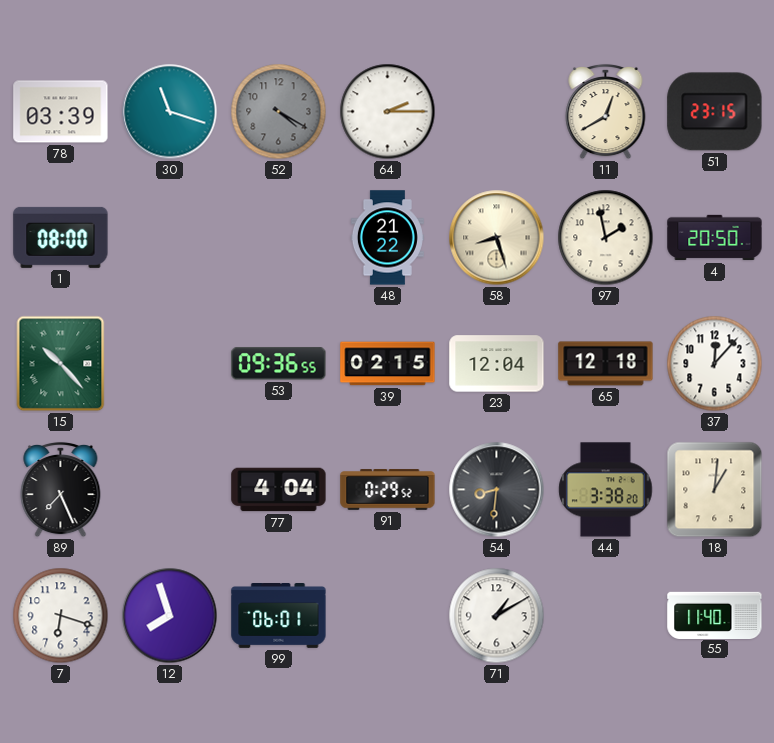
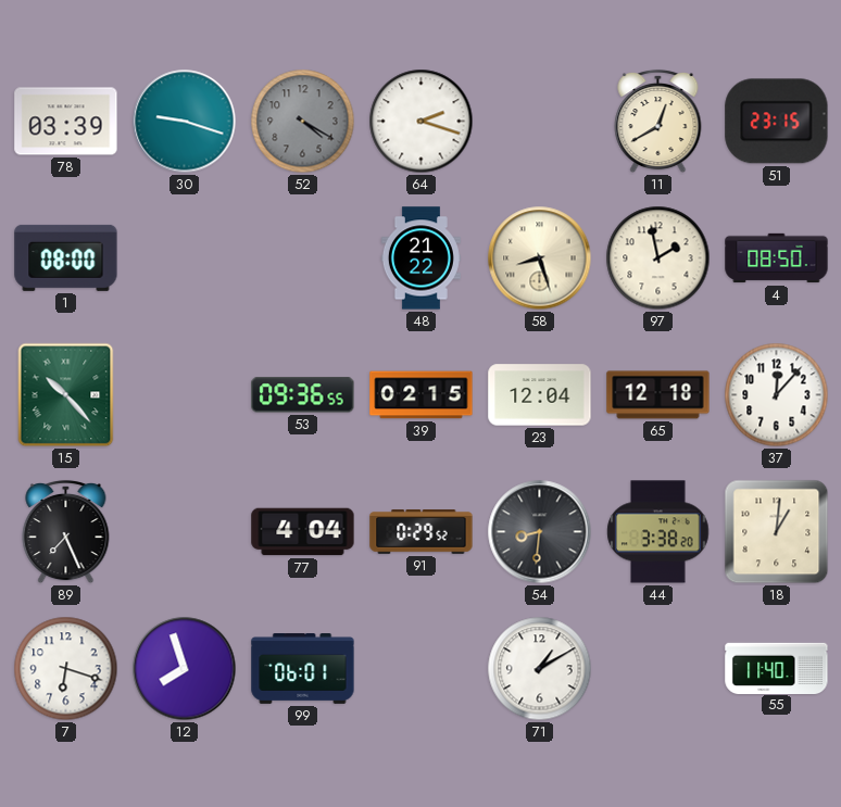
30: 11:18 -> 9:18
64: 2:15 -> 2:18
4: 20:50 -> 08:50
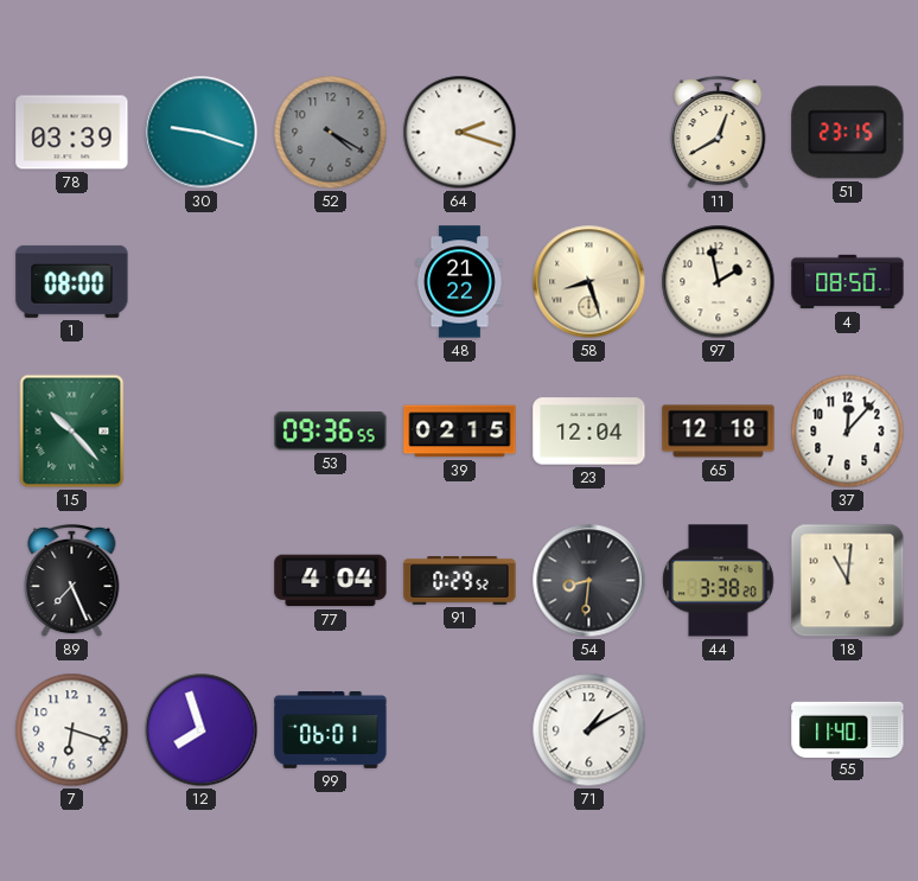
18: 1:01 -> 11:01
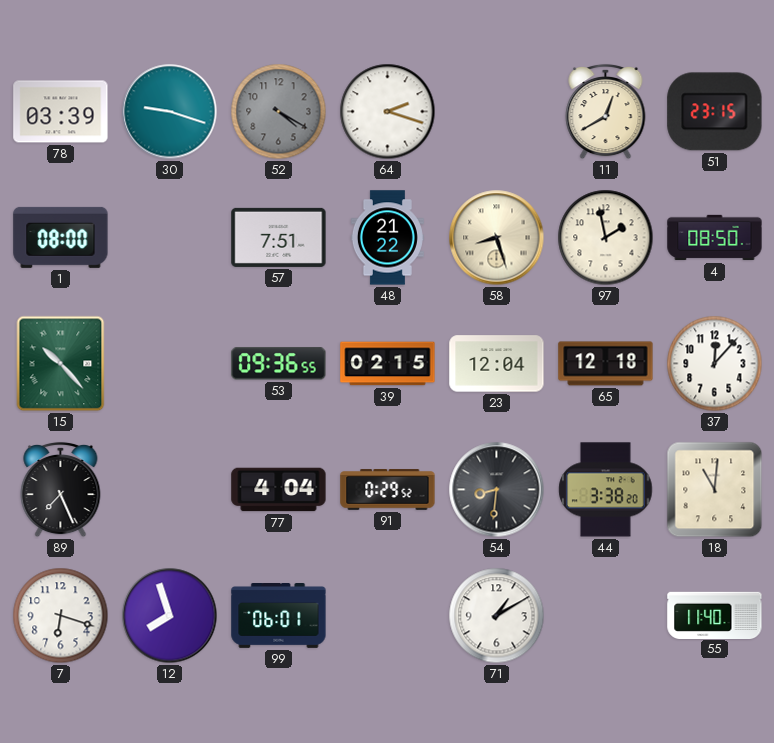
57: none -> 7:51
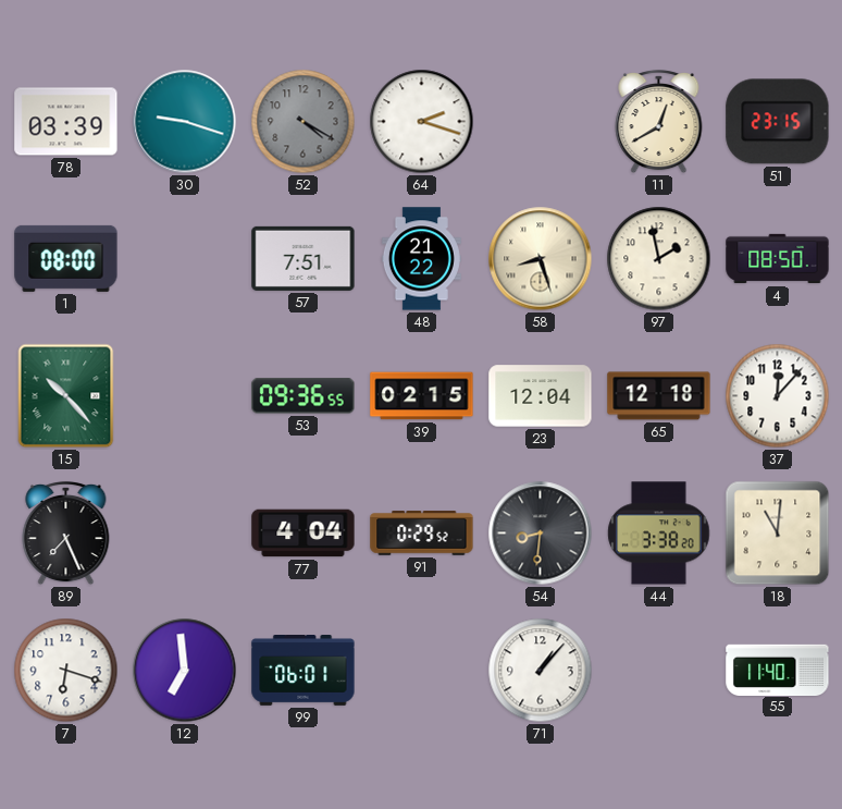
12: 7:57 -> 6:59
71: 1:10 -> 1:07
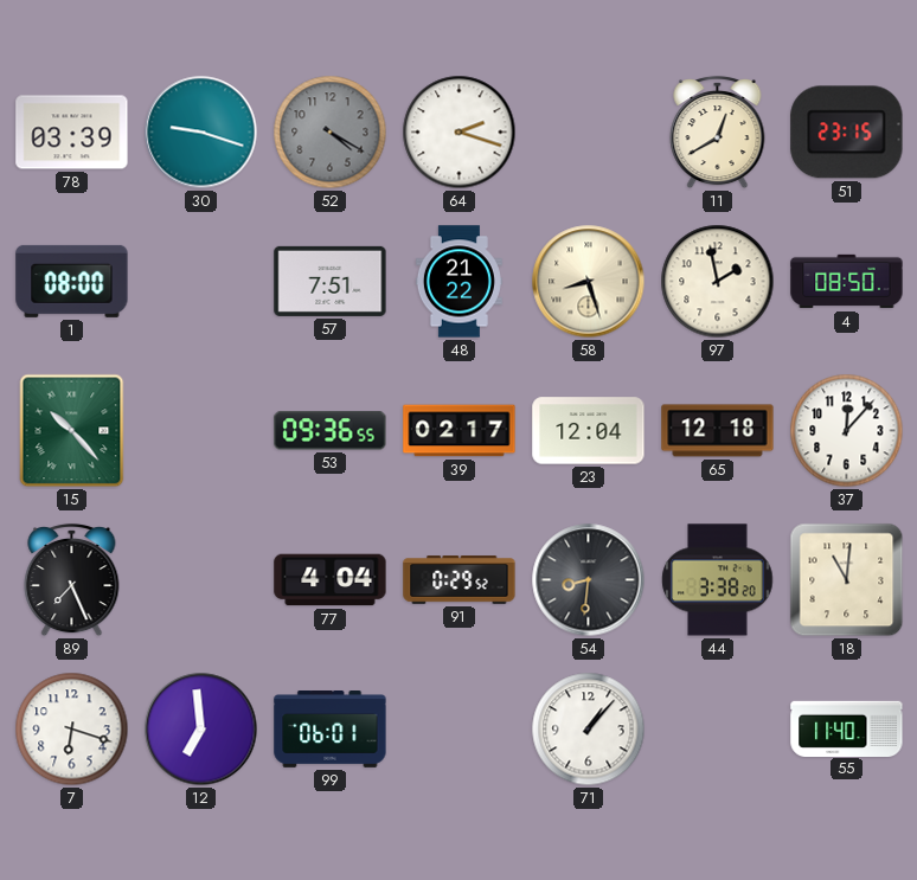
39: 02:15 -> 02:17
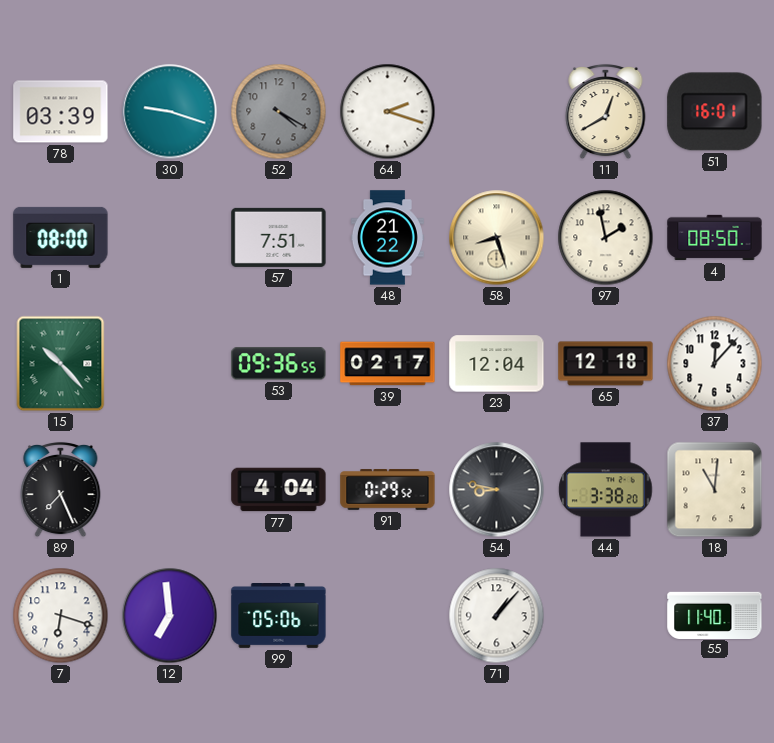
51: 23:15 -> 16:01
54: 8:31 -> 8:47
99: 06:01 -> 05:06
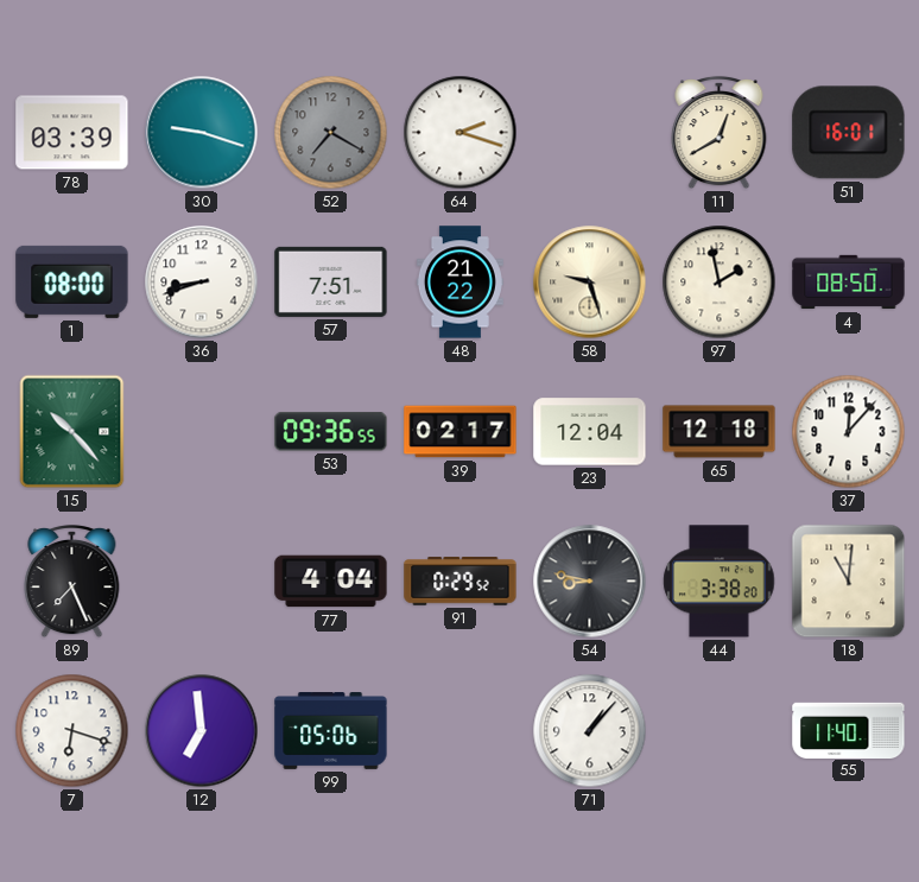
52: 4:20 -> 7:20
36: none -> 8:42
58: 8:27 -> 9:27
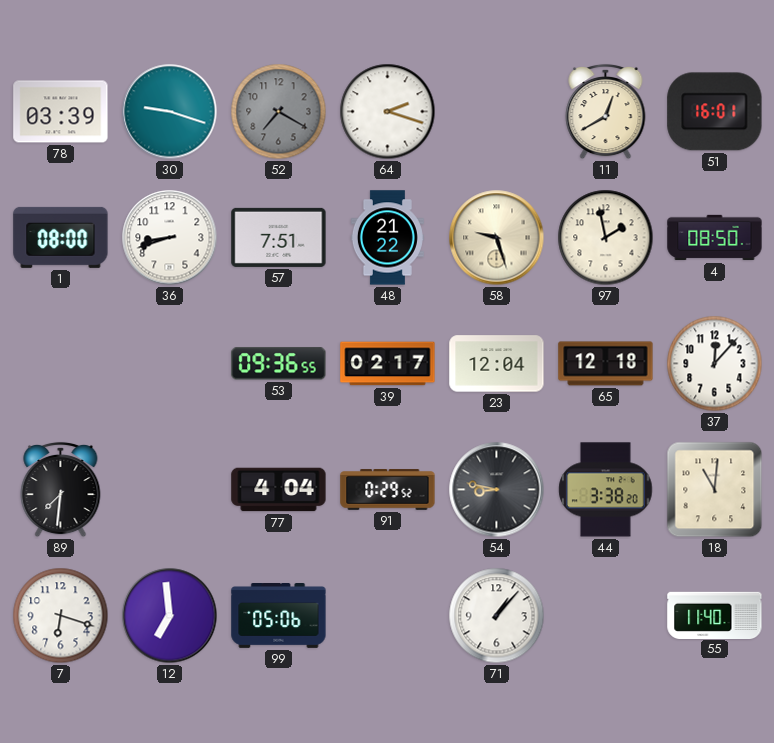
15: 10:23 -> none
89: 7:26 -> 7:31
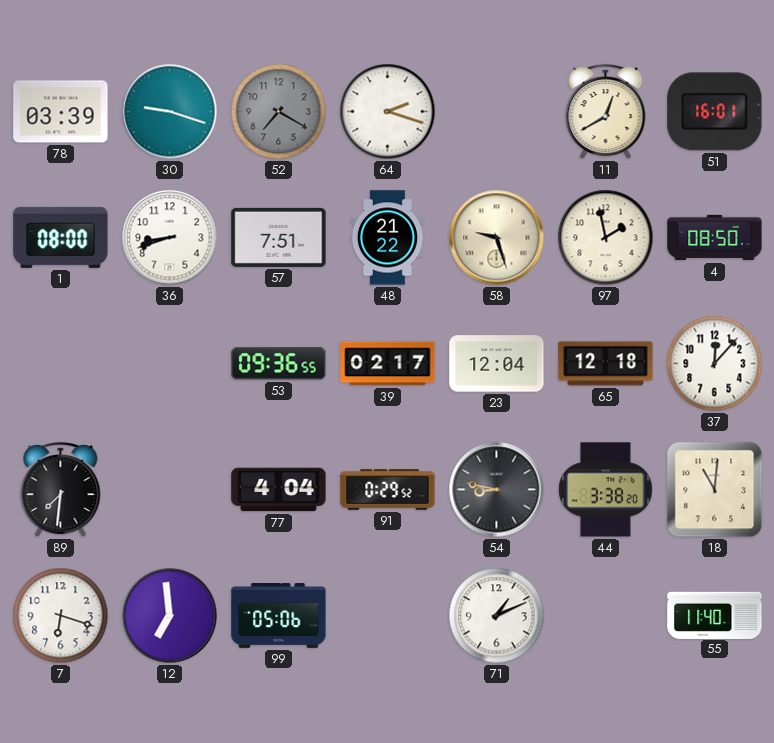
71: 1:07 -> 1:11
